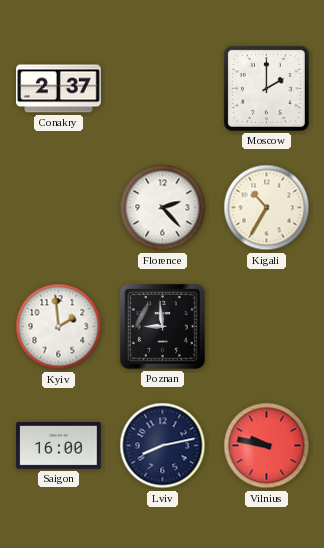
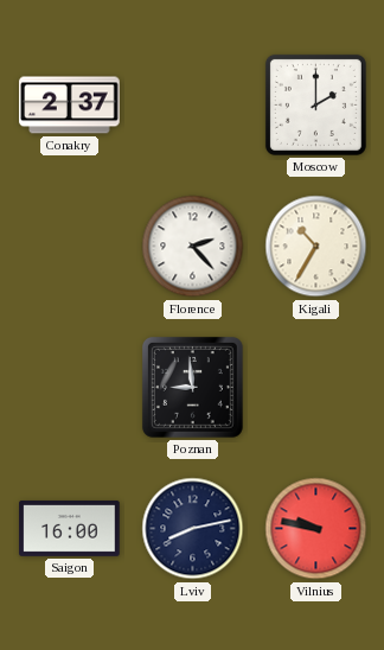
Kyiv: 1:59 -> none
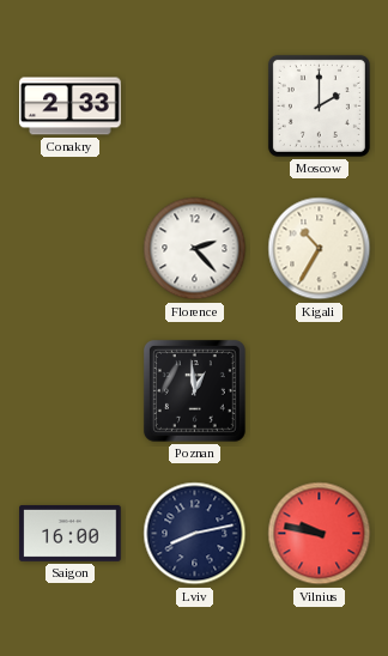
Conakry: 2:37 -> 2:33
Poznan: 8:59 -> 12:59
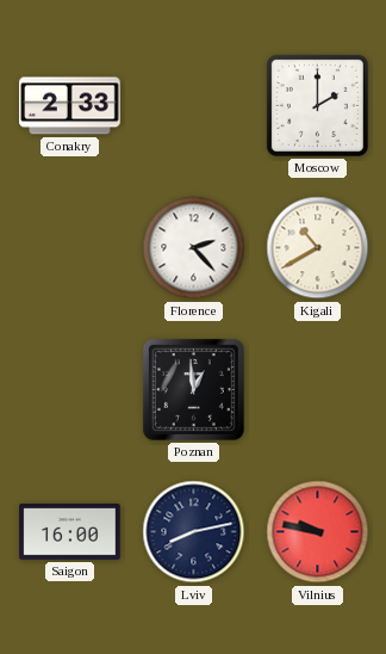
Kigali: 10:35 -> 10:40
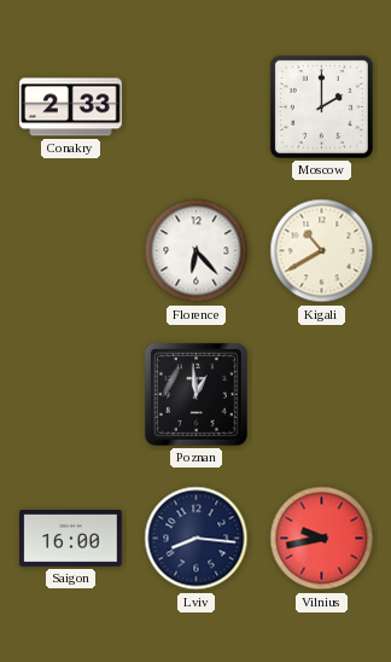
Florence: 2:23 -> 6:23
Lviv: 8:13 -> 8:16
Vilnius: 9:47 -> 9:43
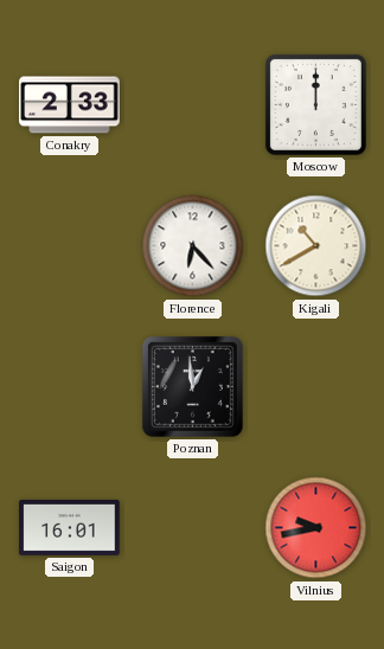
Moscow: 2:00 -> 12:00
Saigon: 16:00 -> 16:01
Lviv: 8:16 -> none
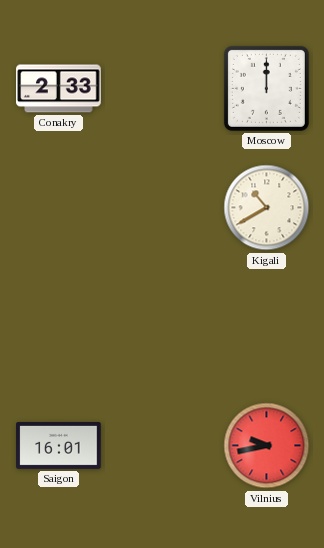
Florence: 6:23 -> none
Poznan: 12:59 -> none
